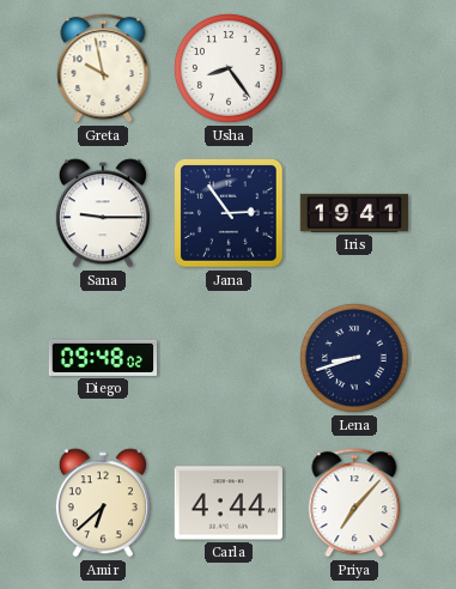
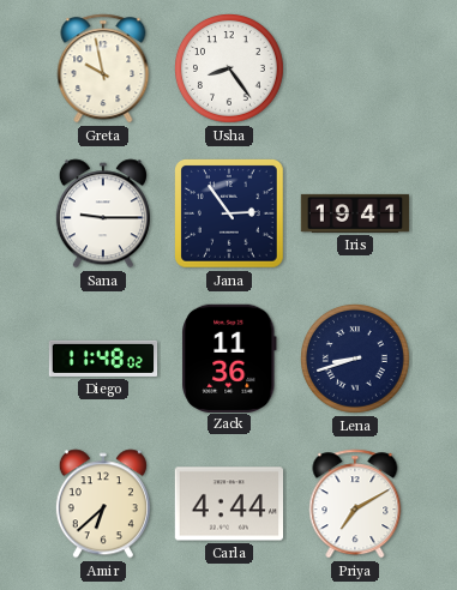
Diego: 09:48 -> 11:48
Zack: none -> 11:36
Priya: 7:07 -> 7:10
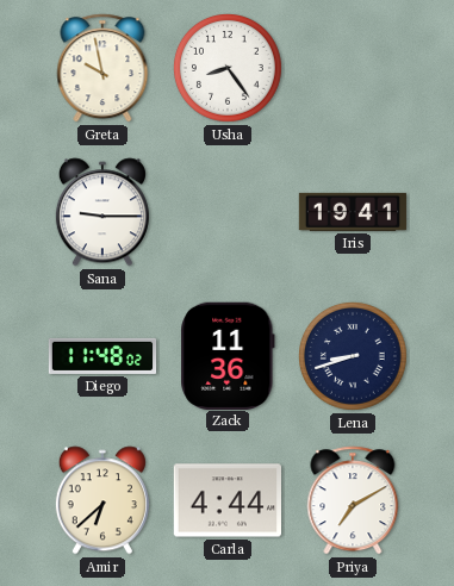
Jana: 2:54 -> none
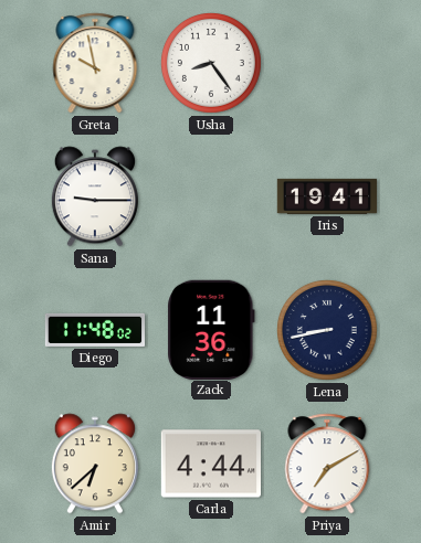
Lena: 8:42 -> 8:43
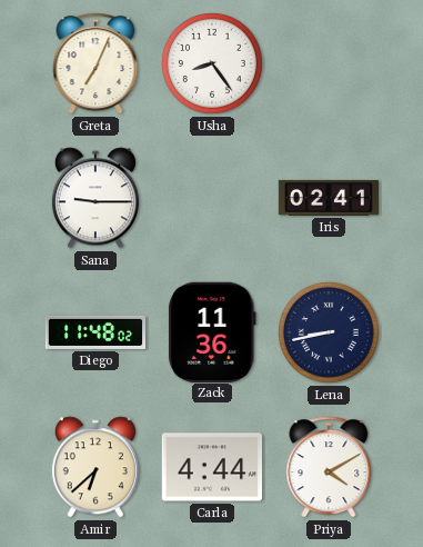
Greta: 9:58 -> 7:04
Iris: 19:41 -> 02:41
Priya: 7:10 -> 4:10
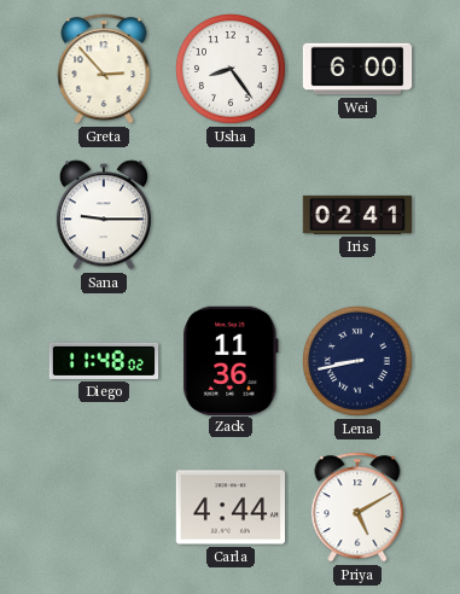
Greta: 7:04 -> 2:53
Wei: none -> 6:00
Amir: 6:38 -> none
Priya: 4:10 -> 5:10
